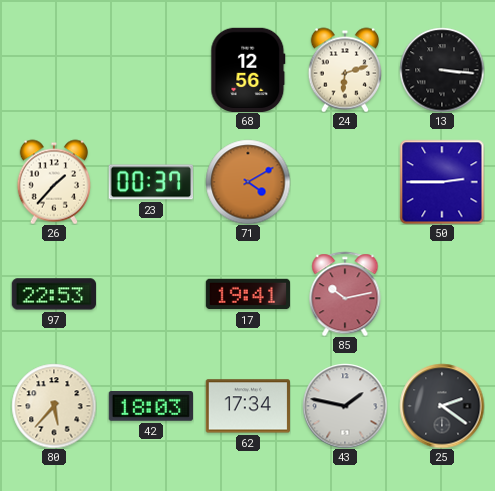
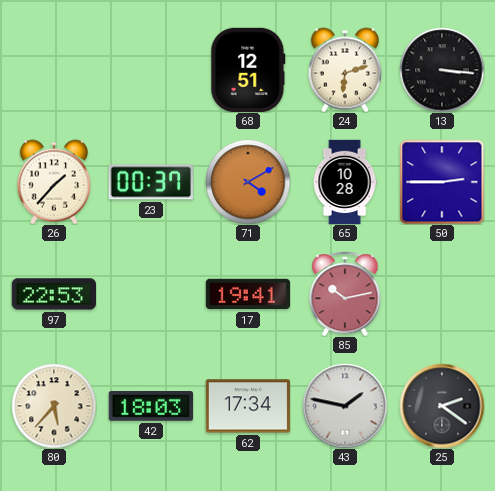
68: 12:56 -> 12:51
65: none -> 10:28
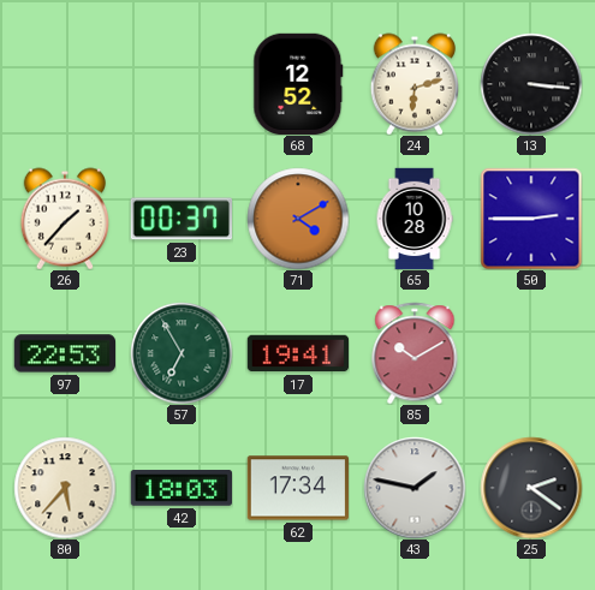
68: 12:51 -> 12:52
57: none -> 6:55
85: 10:13 -> 10:10
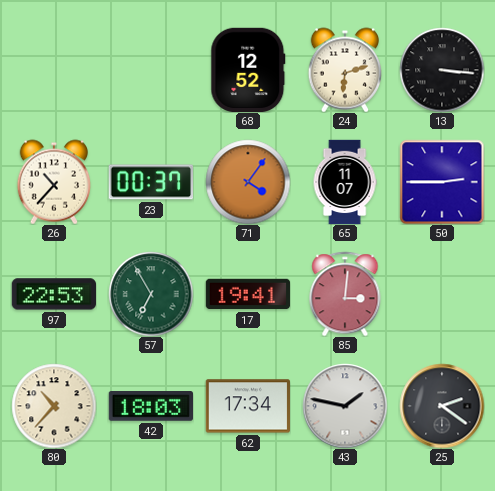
26: 1:37 -> 10:37
71: 4:10 -> 4:06
65: 10:28 -> 11:07
85: 10:10 -> 3:01
80: 5:37 -> 10:37
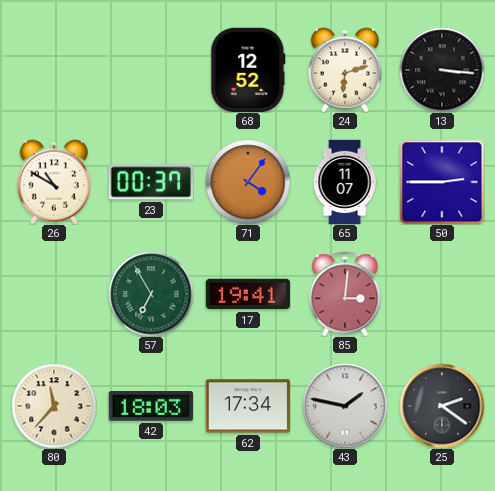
26: 10:37 -> 10:50
97: 22:53 -> none
80: 10:37 -> 11:37
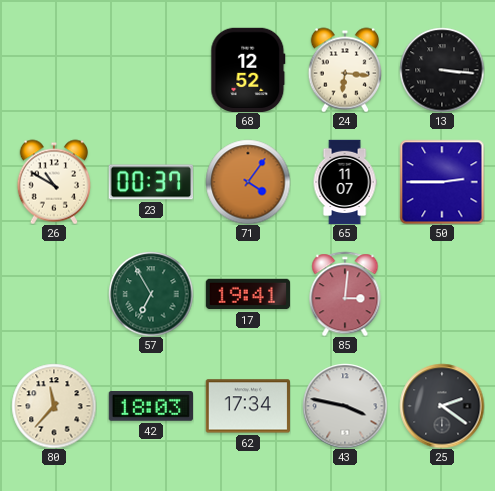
24: 6:12 -> 6:16
43: 1:47 -> 3:47
